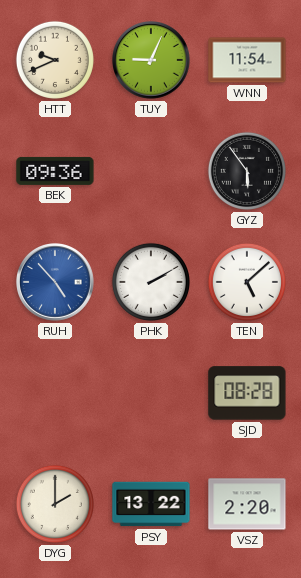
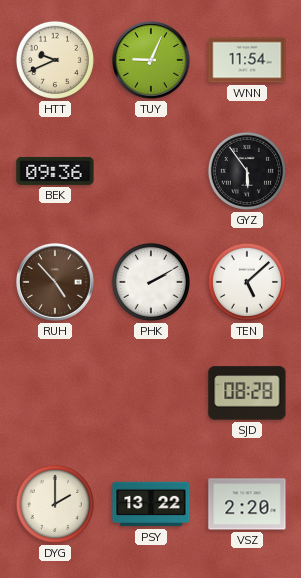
RUH dial: blue -> brown
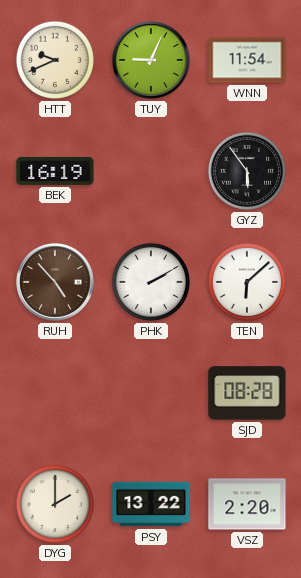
BEK: 09:36 -> 16:19
TEN: 5:08 -> 6:08
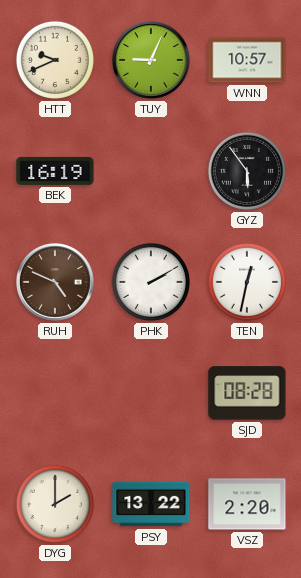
WNN: 11:54 -> 10:57
RUH: 4:53 -> 4:49
TEN: 6:08 -> 12:32
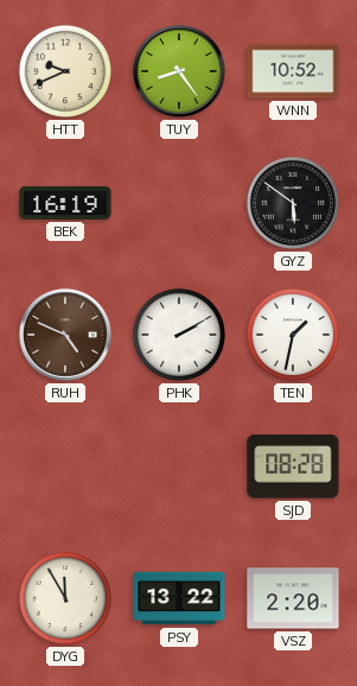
TUY: 9:04 -> 8:24
WNN: 10:57 -> 10:52
GYZ: 5:54 -> 5:51
TEN: 12:32 -> 1:32
DYG: 2:00 -> 11:55
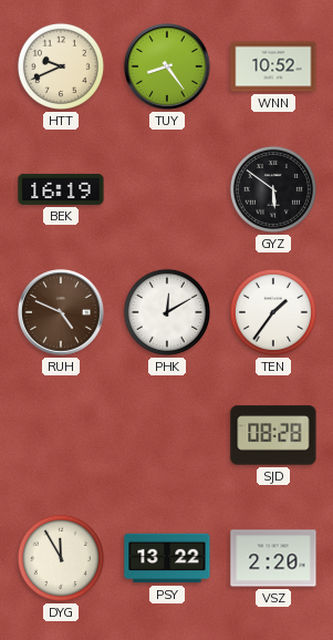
PHK: 2:10 -> 12:10
TEN: 1:32 -> 1:36
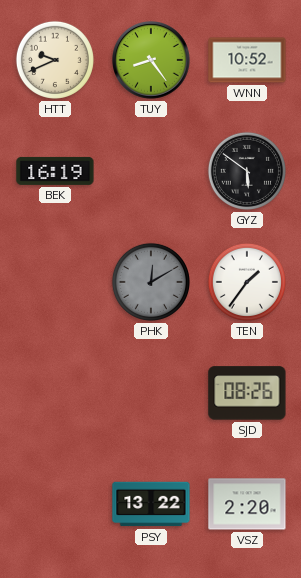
RUH: 4:49 -> none
PHK dial: white -> grey
SJD: 08:28 -> 08:26
DYG: 11:55 -> none
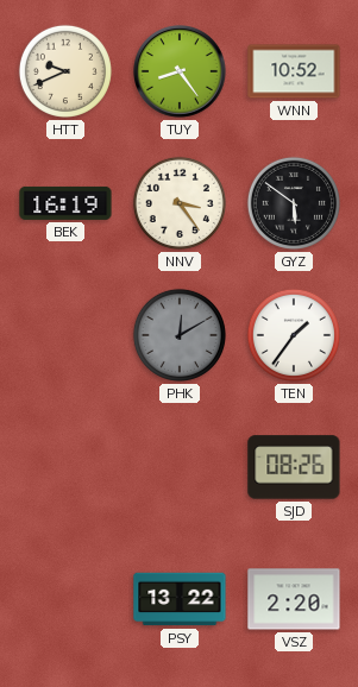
NNV: none -> 3:24
